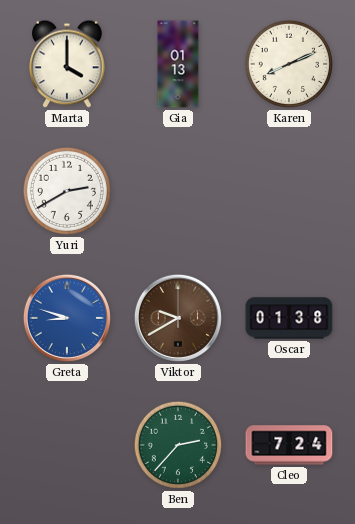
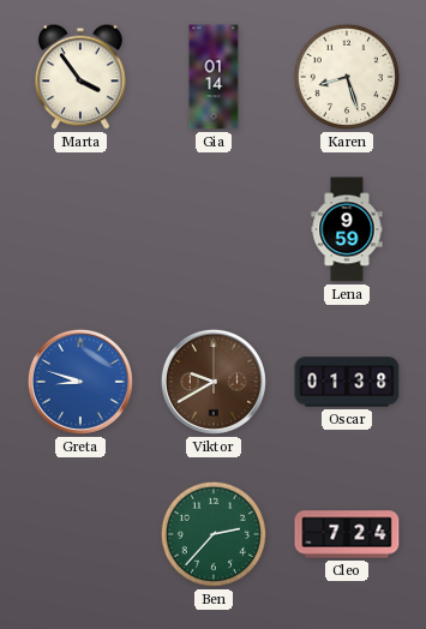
Marta: 4:00 -> 3:54
Gia: 01:13 -> 01:14
Karen: 8:11 -> 8:27
Yuri: 2:40 -> none
Lena: none -> 9:59
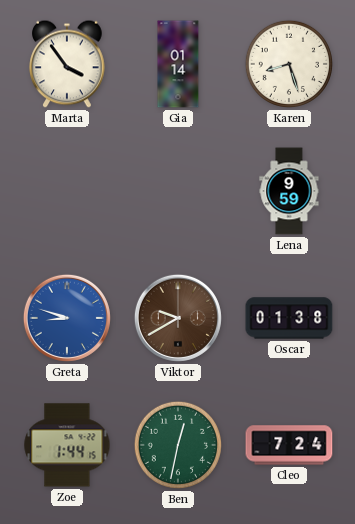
Zoe: none -> 1:44
Ben: 2:37 -> 12:32
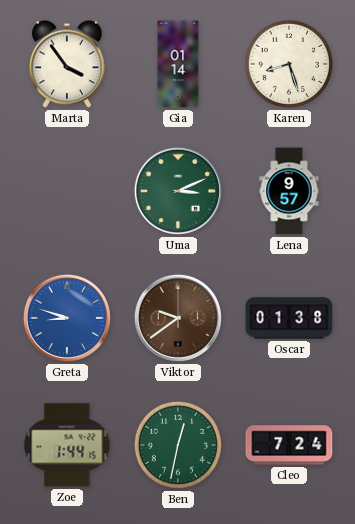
Uma: none -> 3:11
Lena: 9:59 -> 9:57
Viktor: 9:40 -> 9:39
